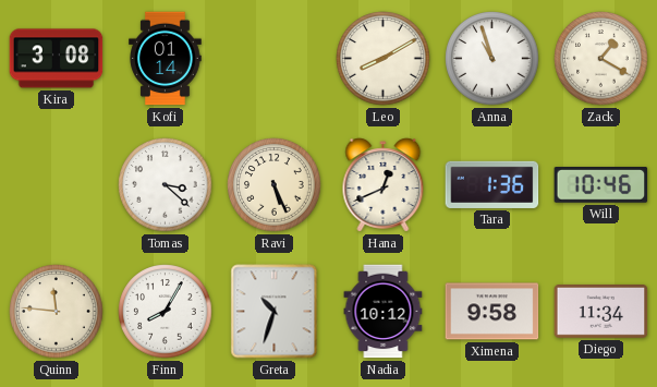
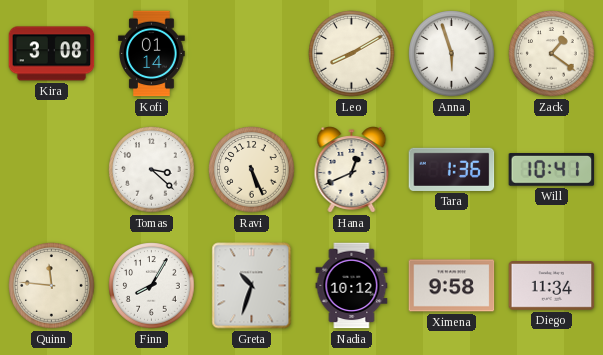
Anna: 10:57 -> 5:57
Zack: 1:20 -> 1:21
Will: 10:46 -> 10:41
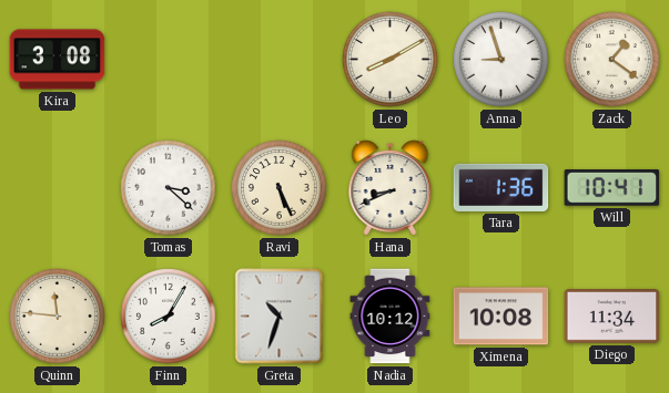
Kofi: 01:14 -> none
Anna: 5:57 -> 8:57
Hana: 12:41 -> 8:41
Ximena: 9:58 -> 10:08
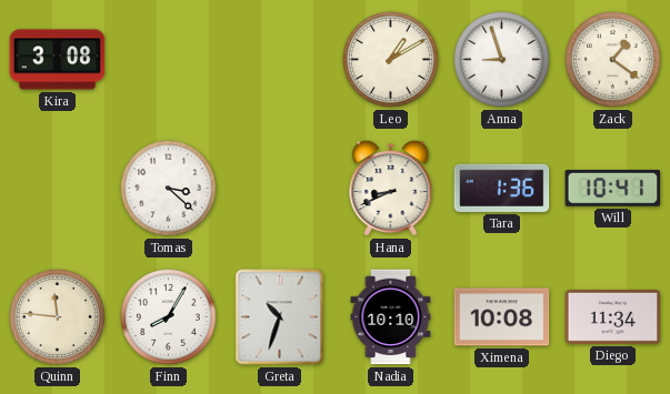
Leo: 8:10 -> 1:10
Ravi: 5:26 -> none
Nadia: 10:12 -> 10:10
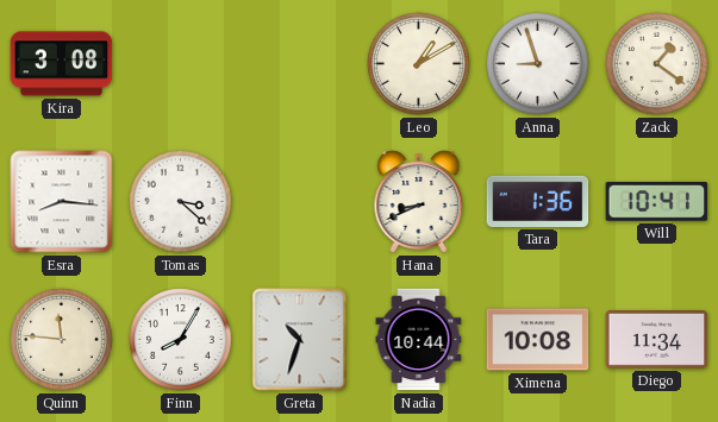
Esra: none -> 8:16
Nadia: 10:10 -> 10:44
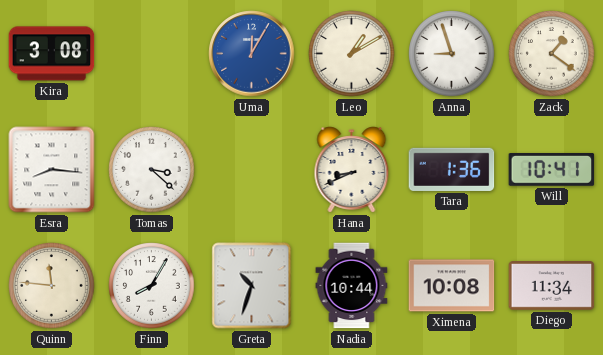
Uma: none -> 12:05
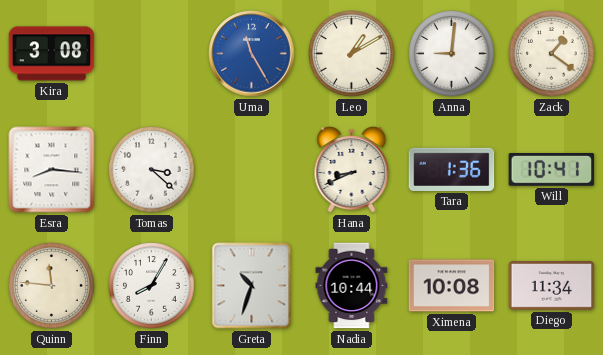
Uma: 12:05 -> 11:25
Anna: 8:57 -> 9:01
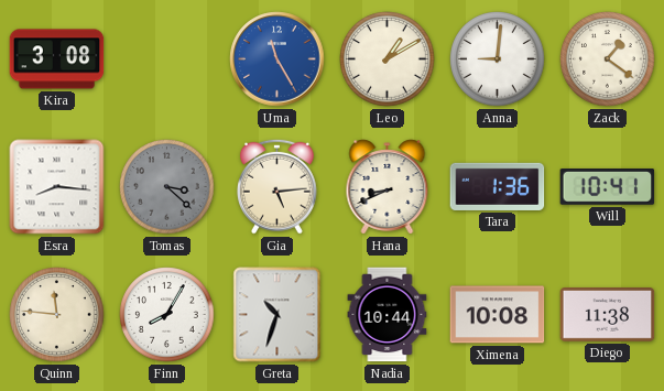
Tomas dial: white -> grey
Gia: none -> 5:14
Diego: 11:34 -> 11:38
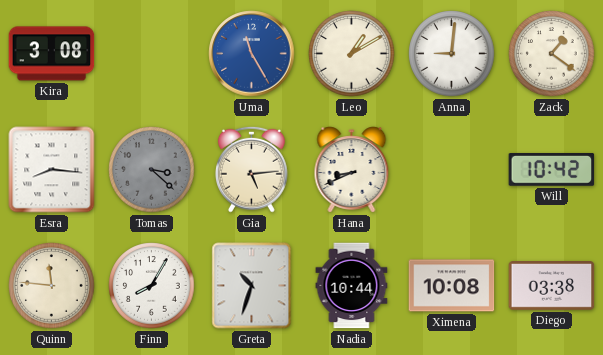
Tara: 1:36 -> none
Will: 10:41 -> 10:42
Diego: 11:38 -> 03:38
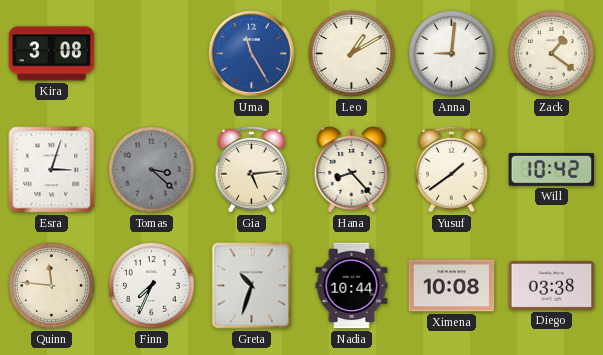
Esra: 8:16 -> 3:03
Hana: 8:41 -> 8:23
Yusuf: none -> 1:39
Finn: 8:05 -> 7:34
